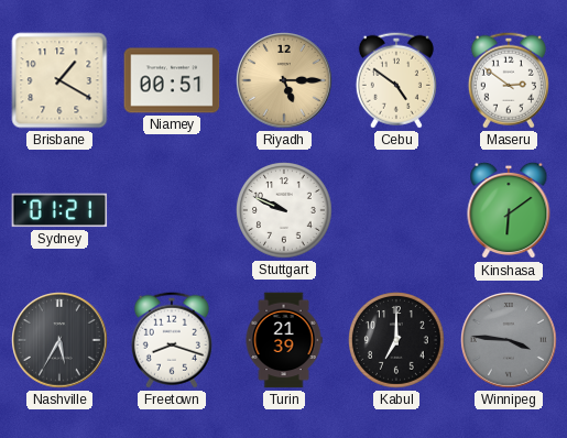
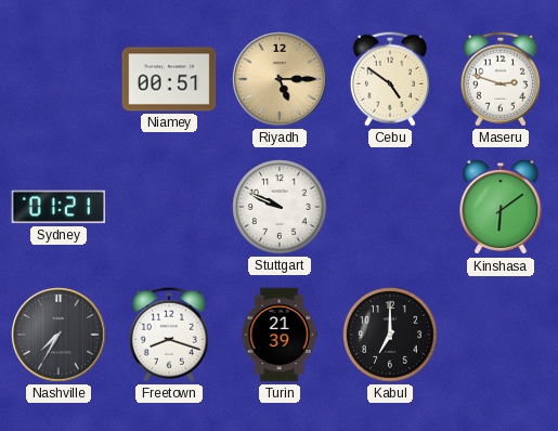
Brisbane: 1:20 -> none
Maseru: 2:51 -> 2:48
Nashville: 5:35 -> 7:35
Winnipeg: 3:46 -> none
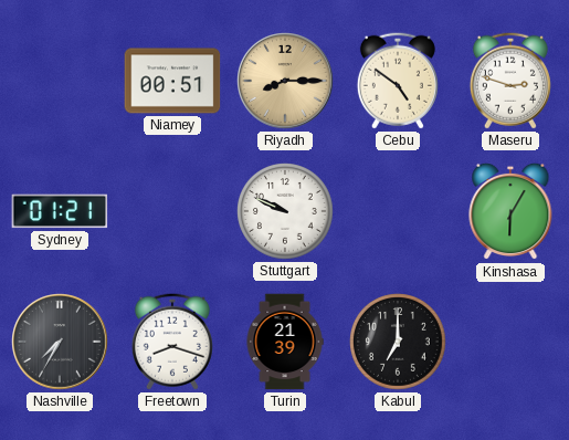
Riyadh: 5:15 -> 8:15
Kinshasa: 6:09 -> 6:05
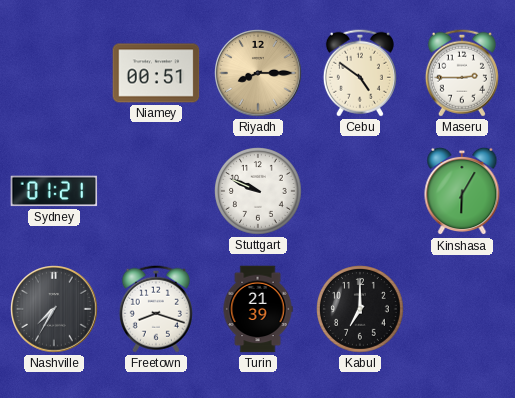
Maseru: 2:48 -> 2:45
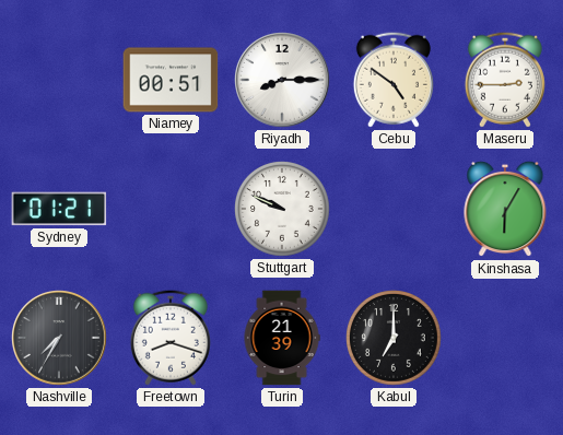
Riyadh dial: champagne -> white
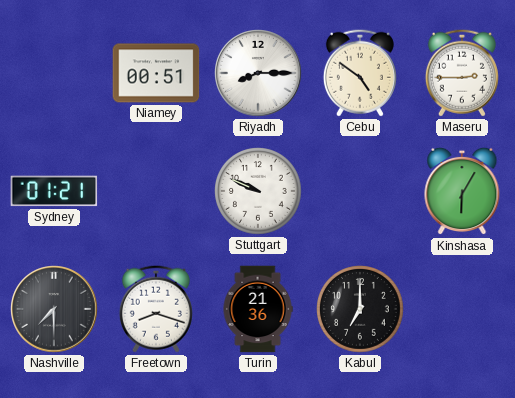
Nashville: 7:35 -> 7:30
Turin: 21:39 -> 21:36
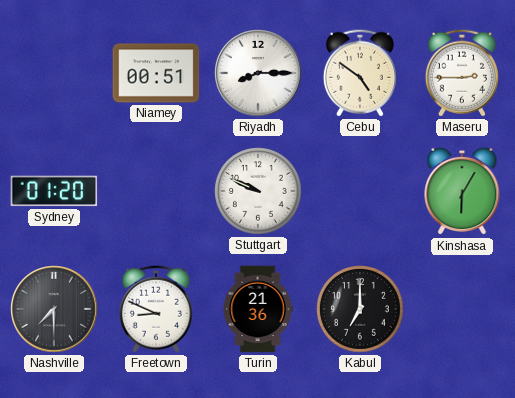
Sydney: 01:21 -> 01:20
Freetown: 8:18 -> 8:49
